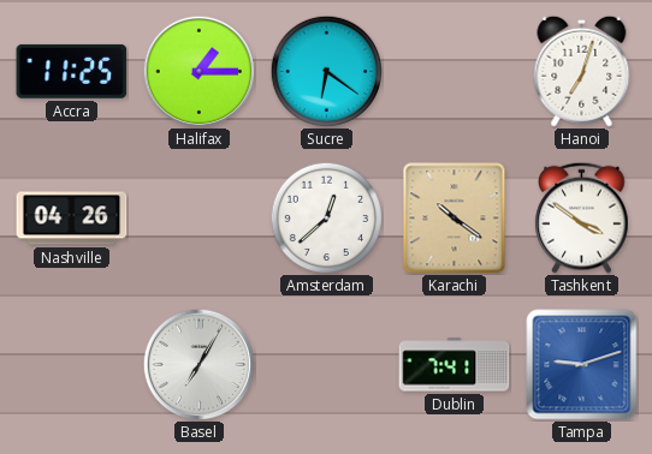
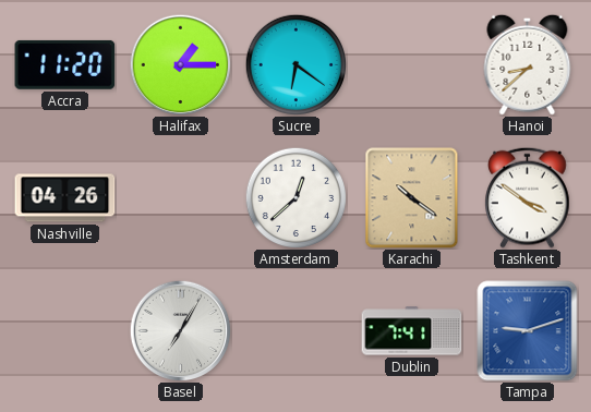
Accra: 11:25 -> 11:20
Hanoi: 7:03 -> 8:38
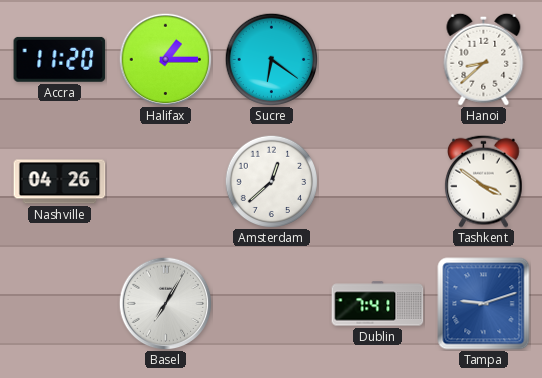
Karachi: 10:21 -> none
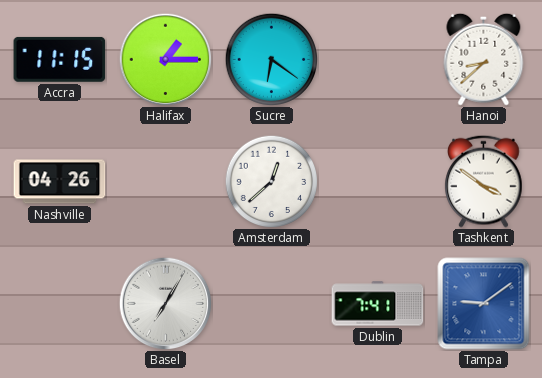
Accra: 11:20 -> 11:15
Tampa: 9:12 -> 9:09
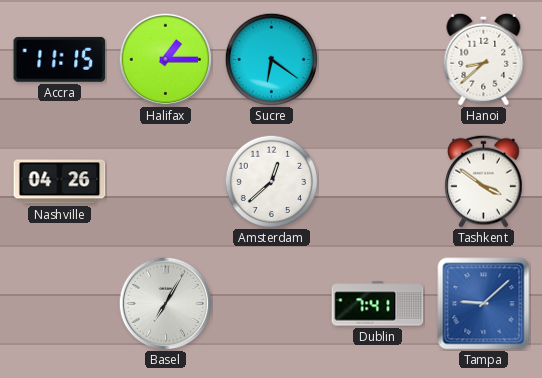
Tampa: 9:09 -> 9:08
